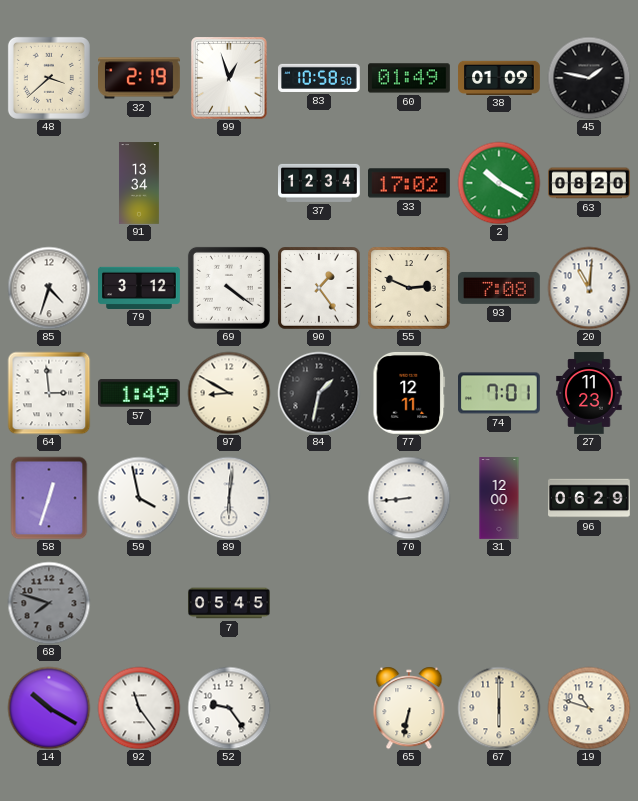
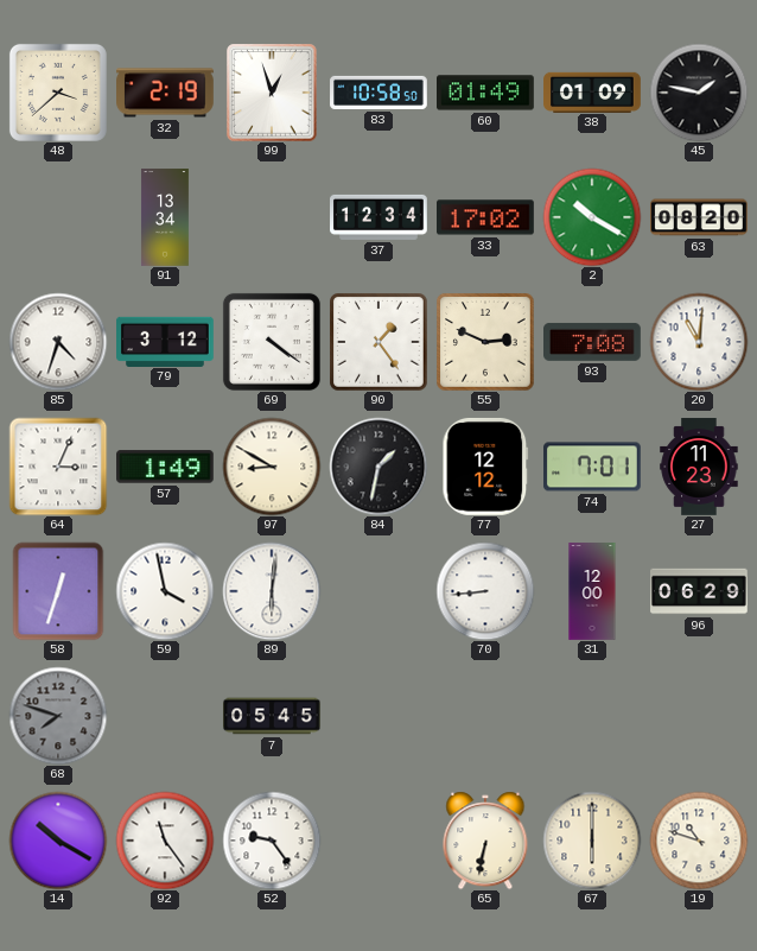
64: 2:59 -> 3:04
77: 12:11 -> 12:12
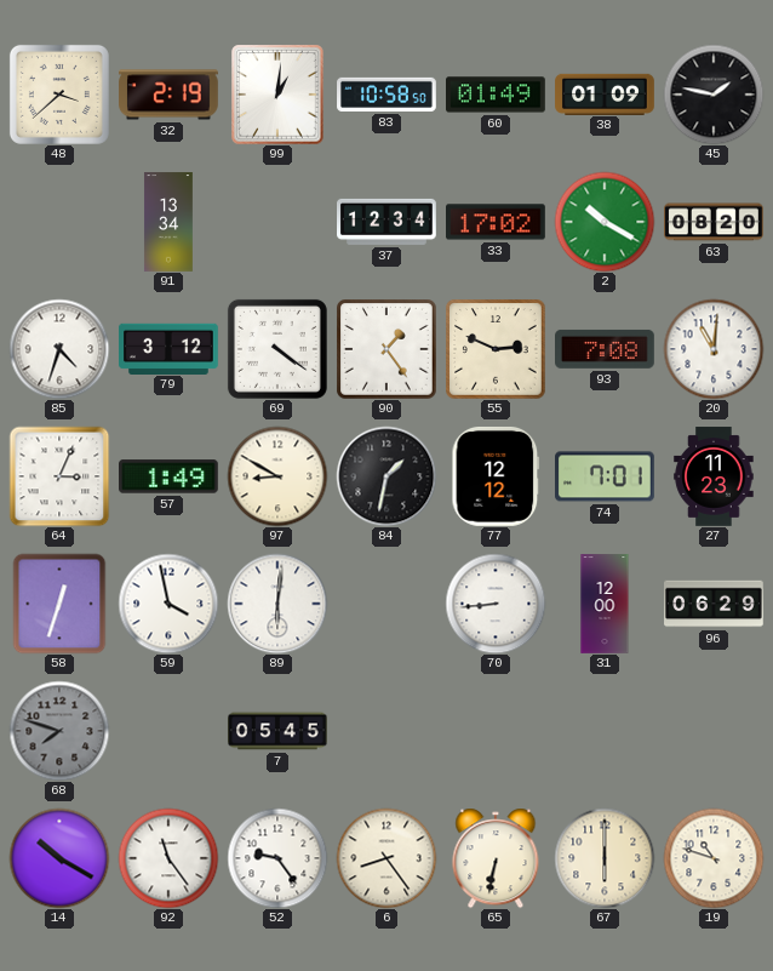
99: 12:57 -> 1:01
6: none -> 8:24
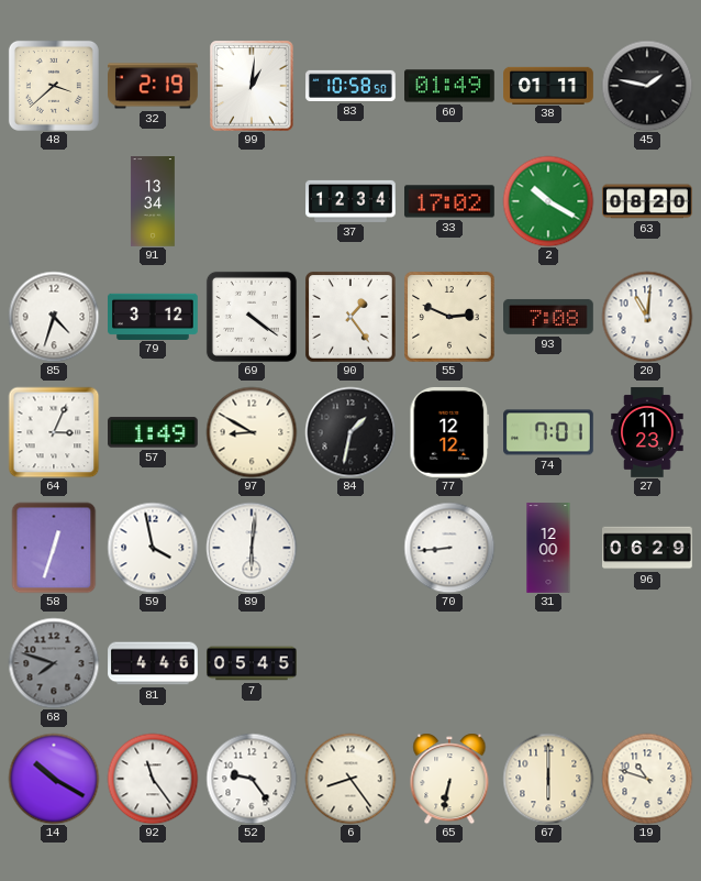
38: 01:09 -> 01:11
81: none -> 4:46
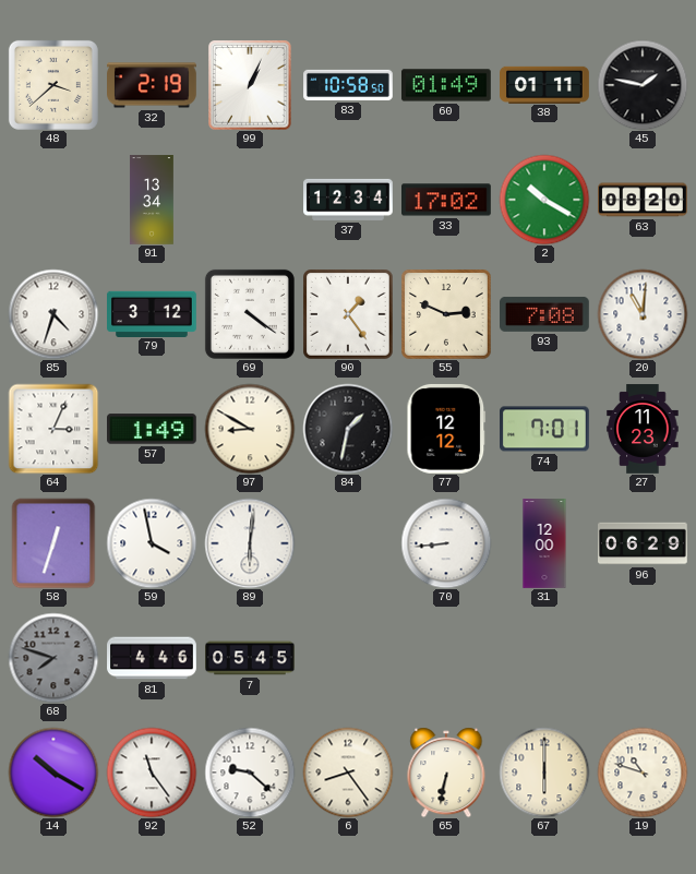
99: 1:01 -> 1:04
52: 9:24 -> 9:22
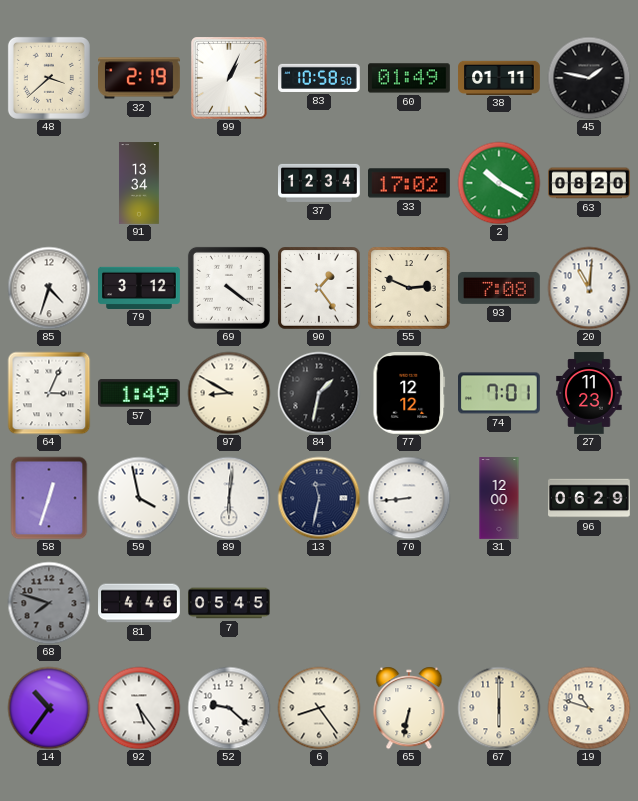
13: none -> 11:32
14: 10:20 -> 10:36
92: 11:24 -> 5:24
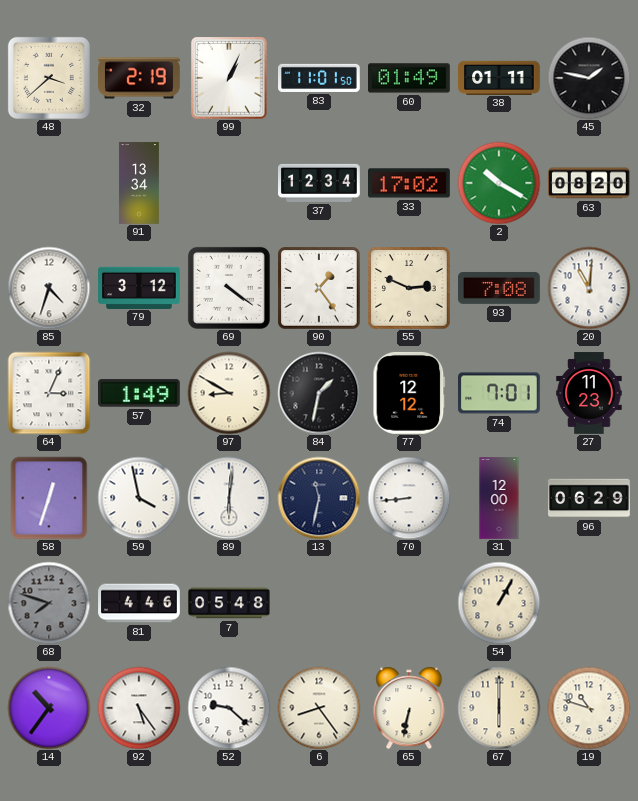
83: 10:58 -> 11:01
7: 05:45 -> 05:48
54: none -> 1:05
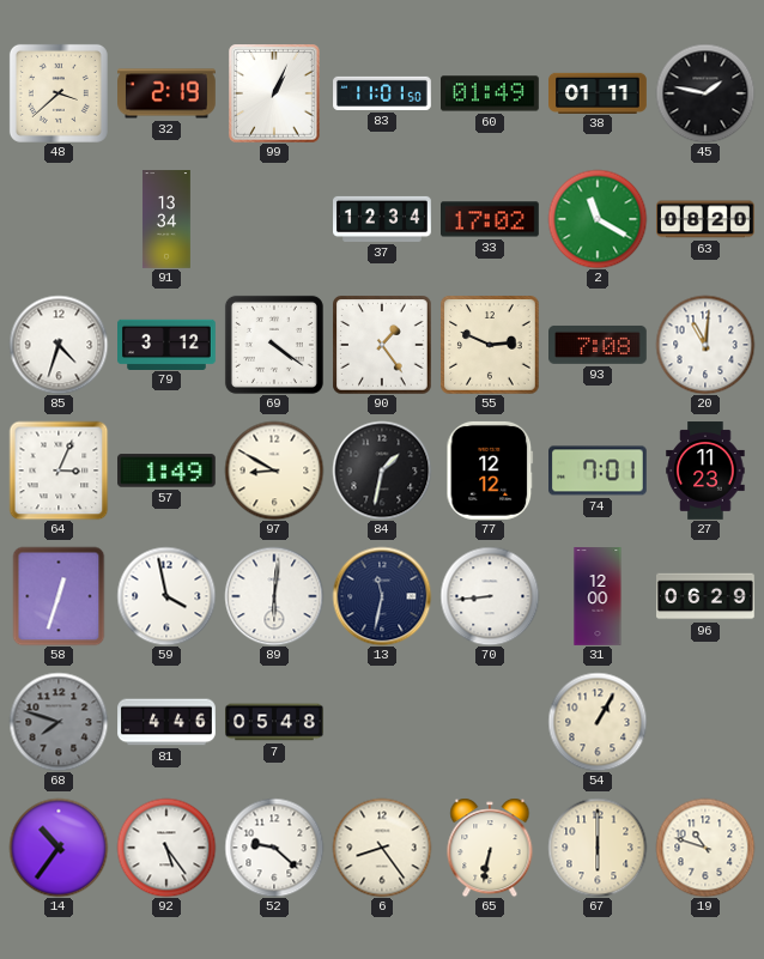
2: 10:20 -> 11:20
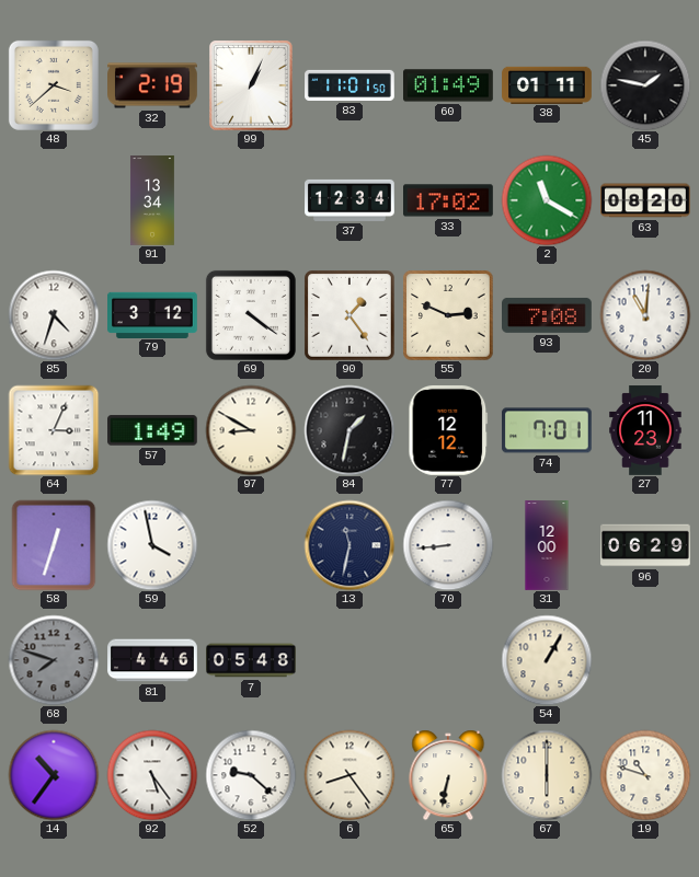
89: 6:01 -> none
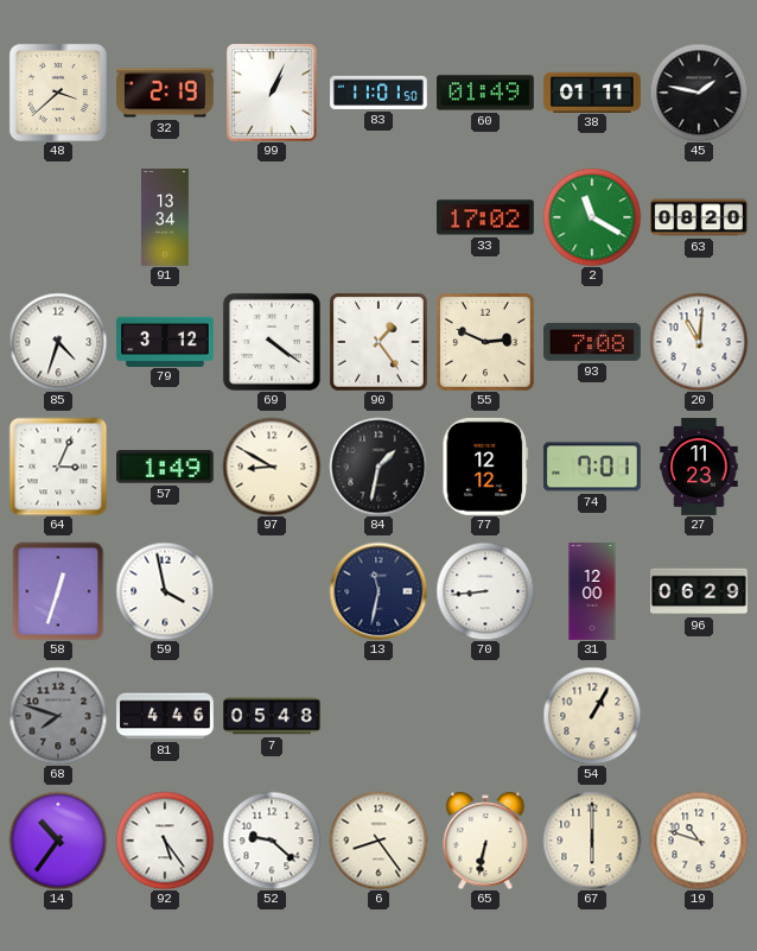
37: 12:34 -> none
